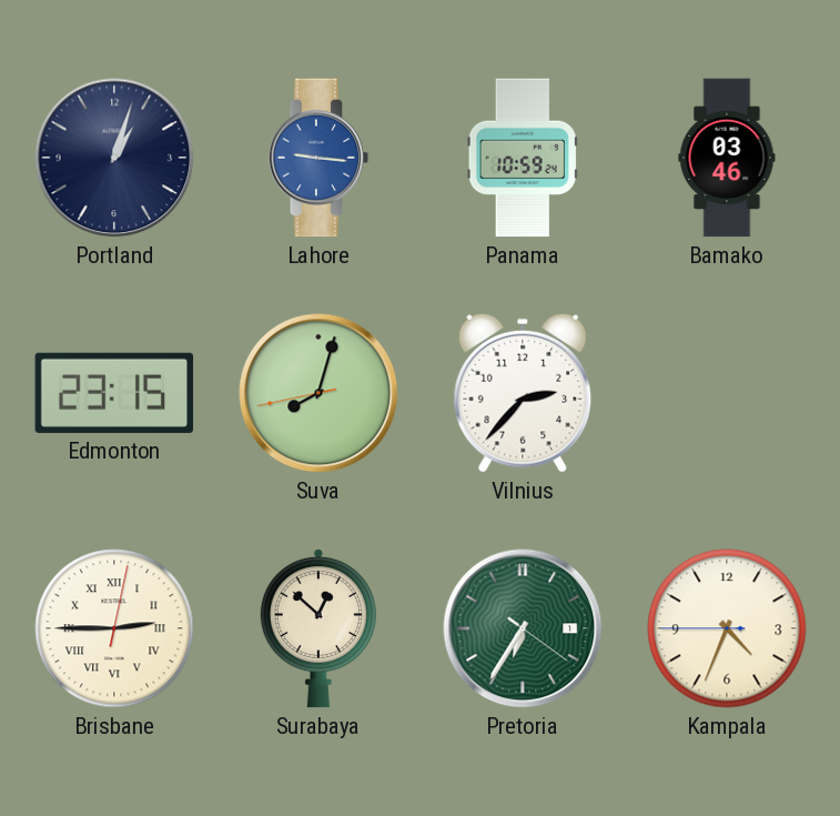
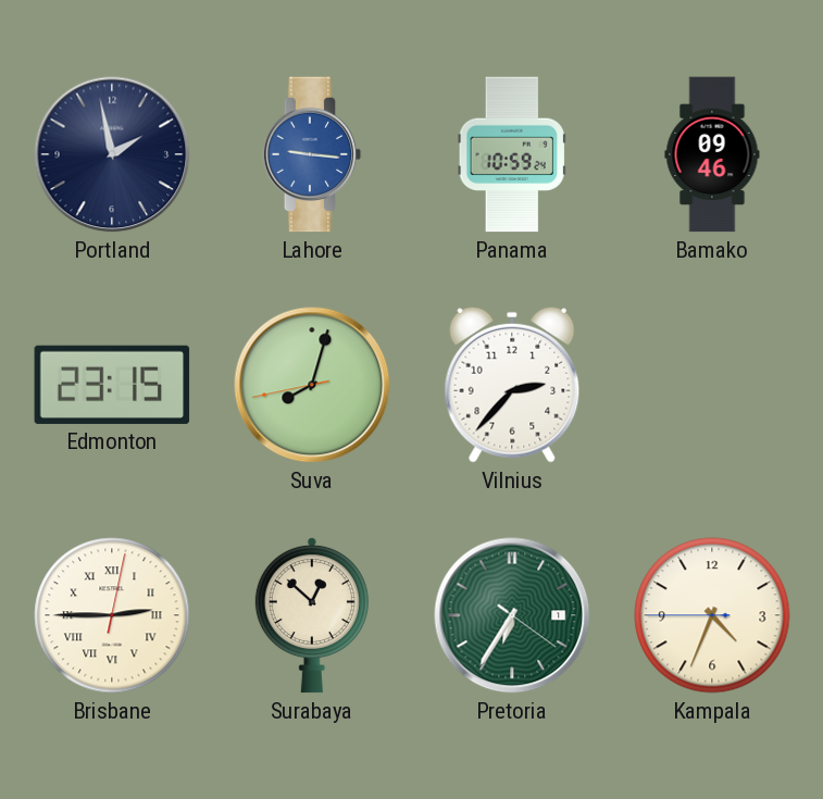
Portland: 1:03 -> 1:58
Bamako: 03:46 -> 09:46
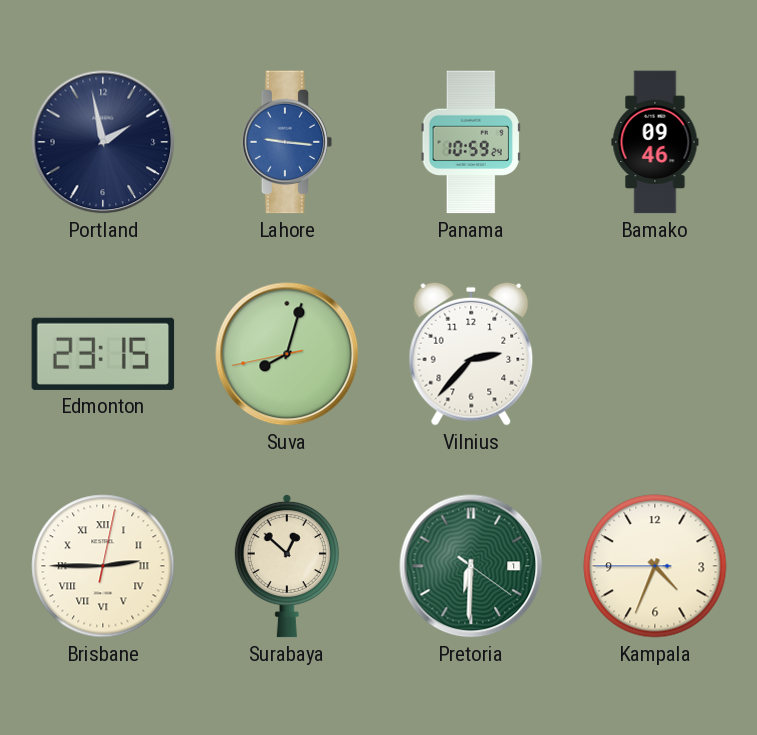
Pretoria: 6:35 -> 6:30
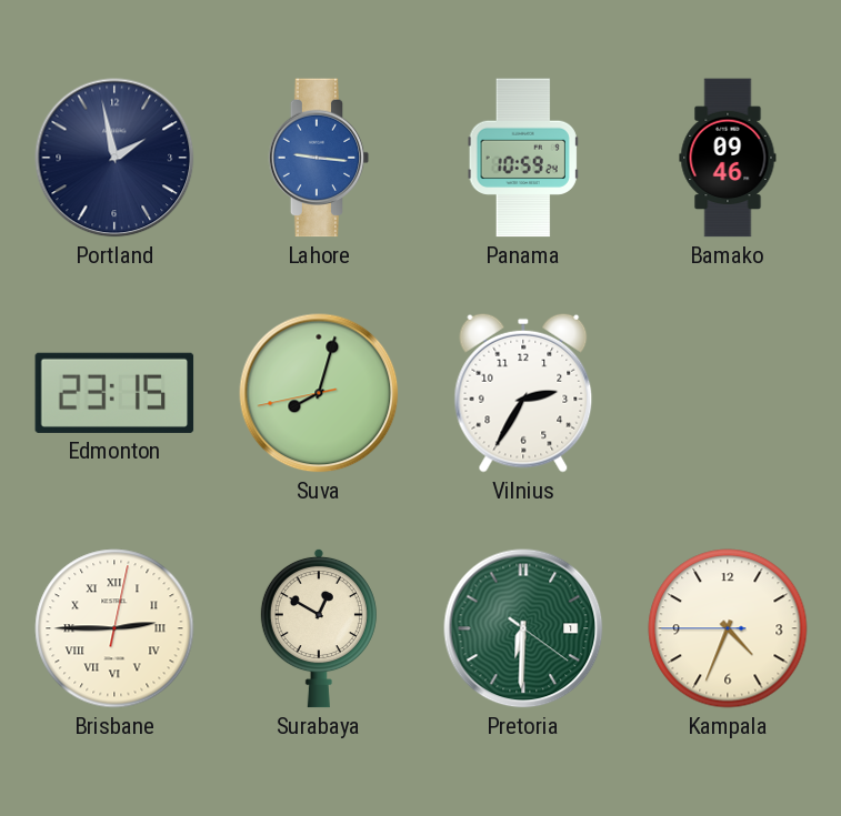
Vilnius: 2:37 -> 2:35
Surabaya: 12:52 -> 12:50
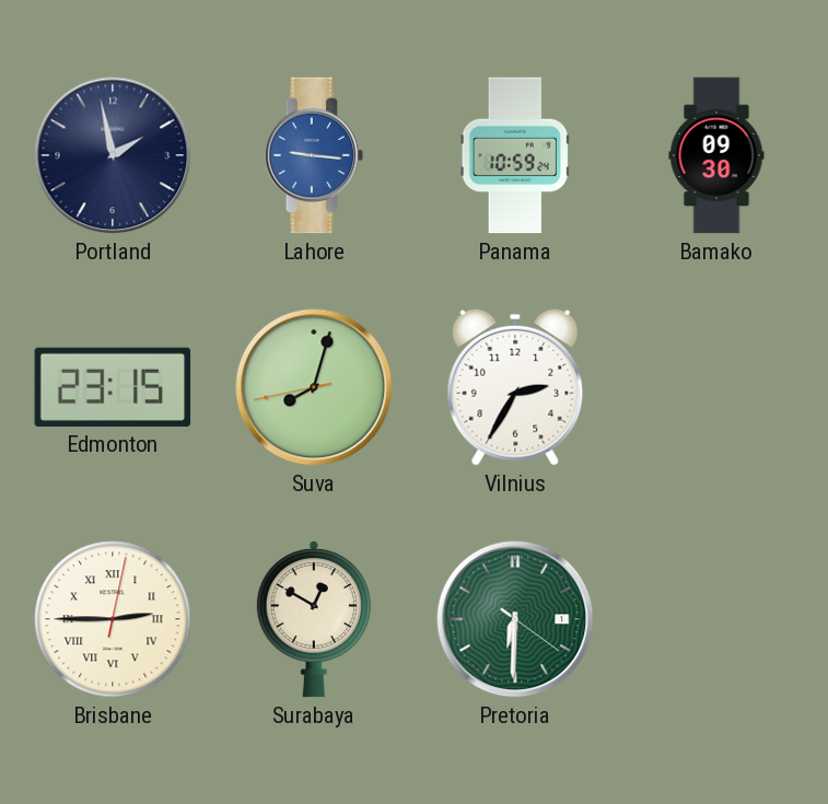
Bamako: 09:46 -> 09:30
Kampala: 4:33 -> none
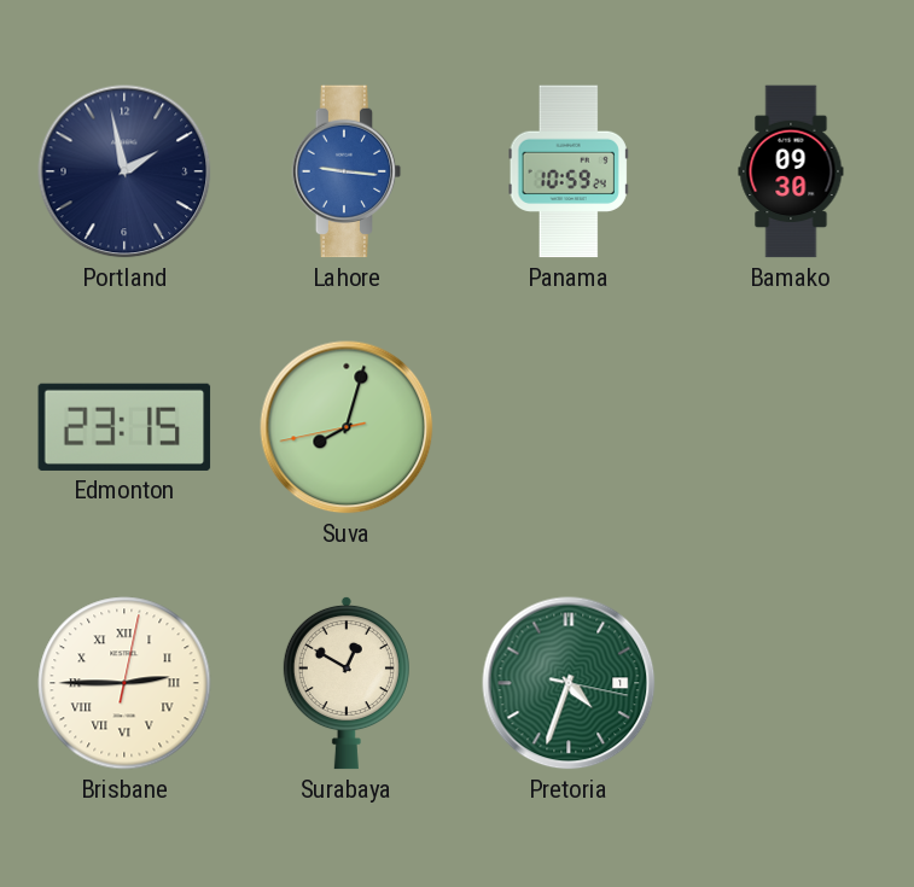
Vilnius: 2:35 -> none
Pretoria: 6:30 -> 4:33
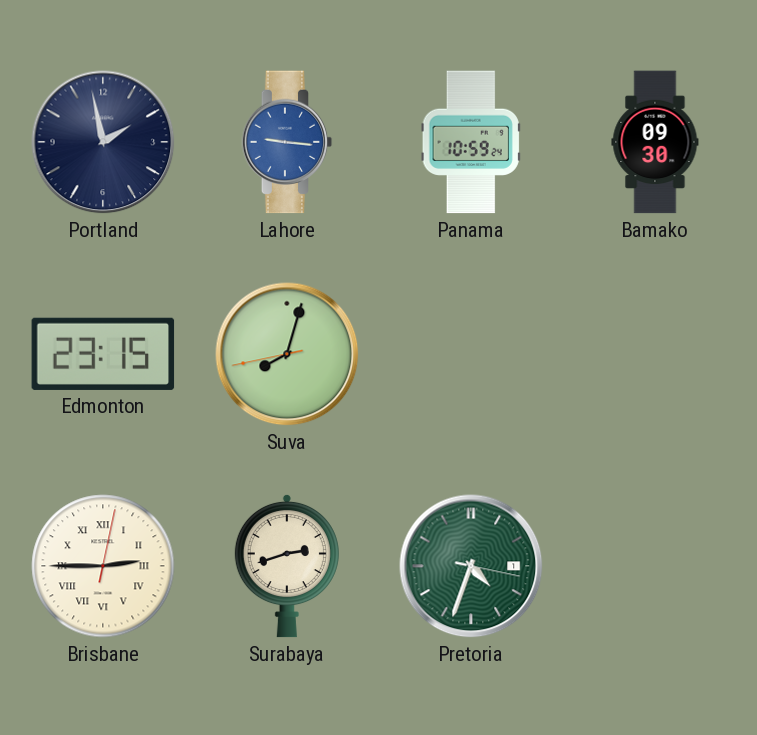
Surabaya: 12:50 -> 2:42
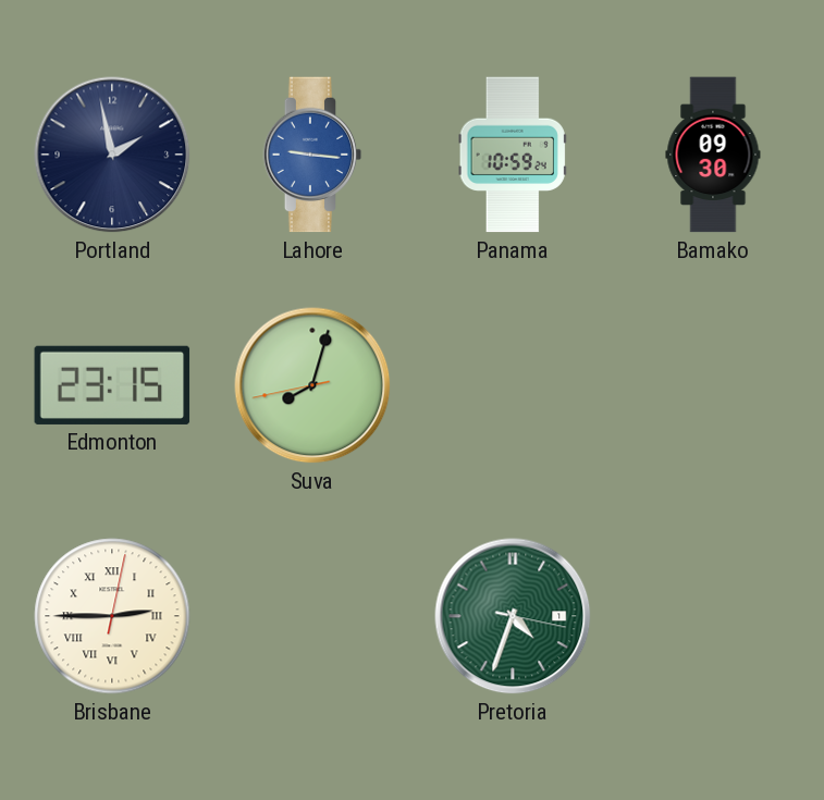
Surabaya: 2:42 -> none
